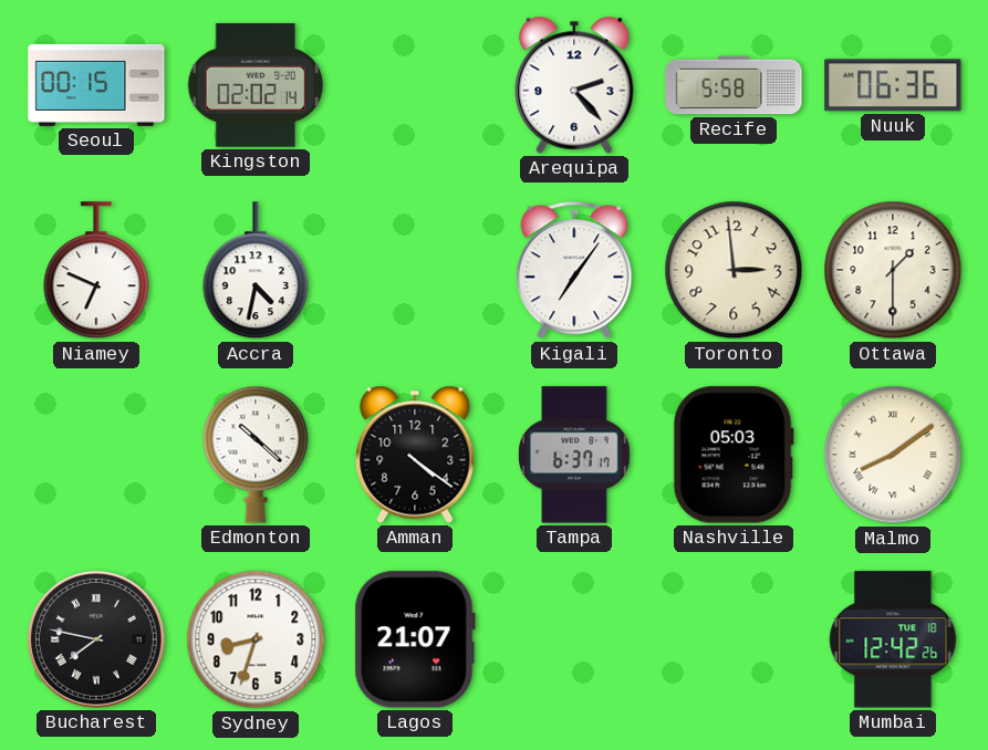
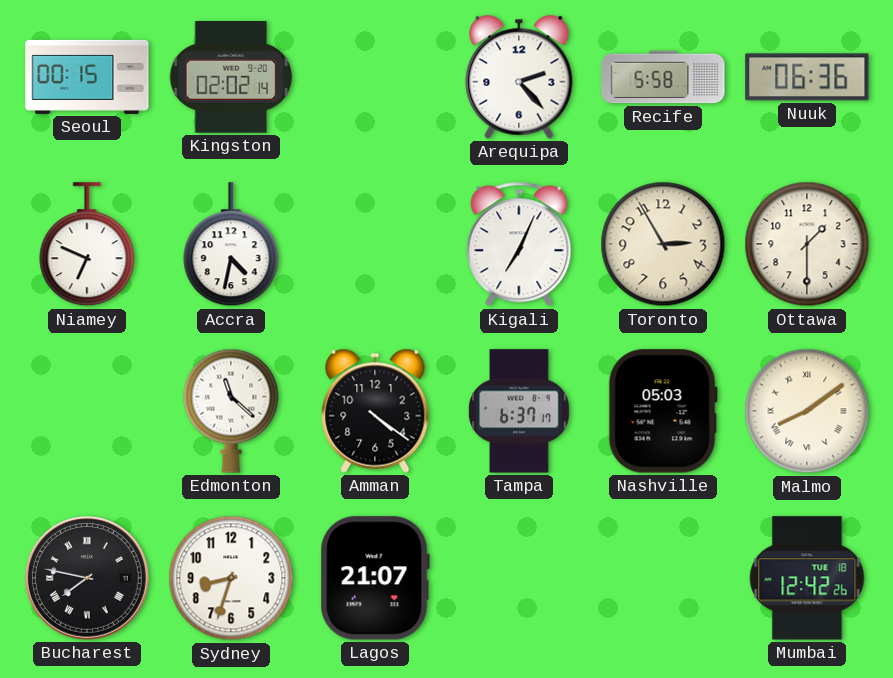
Kigali: 7:06 -> 7:04
Toronto: 2:59 -> 2:55
Edmonton: 10:22 -> 11:22
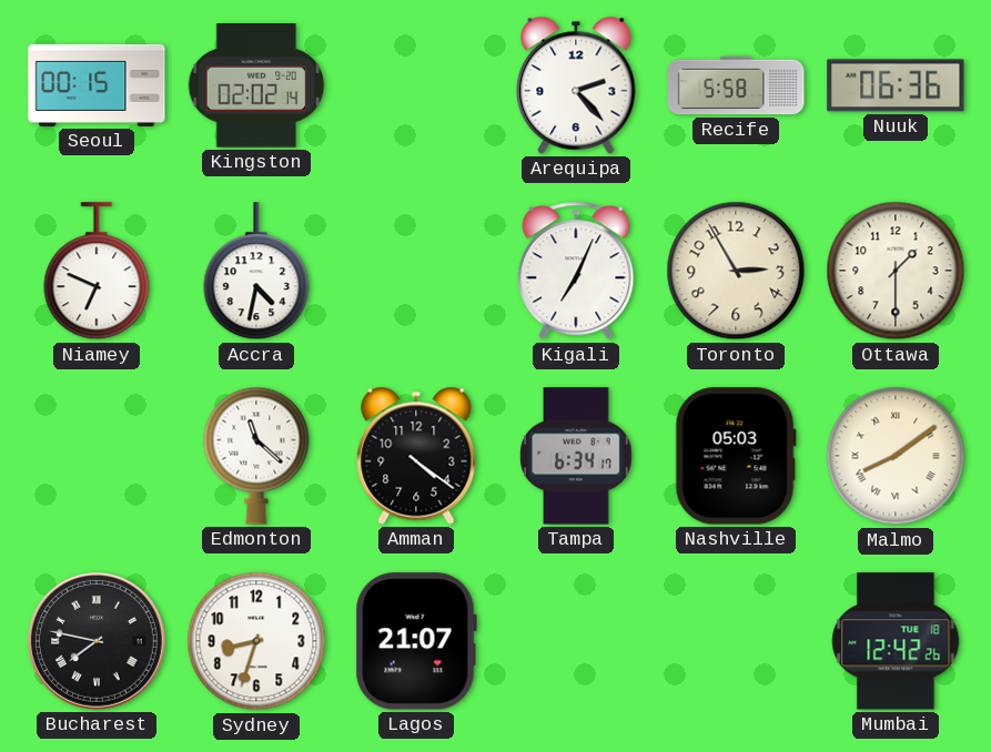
Tampa: 6:37 -> 6:34
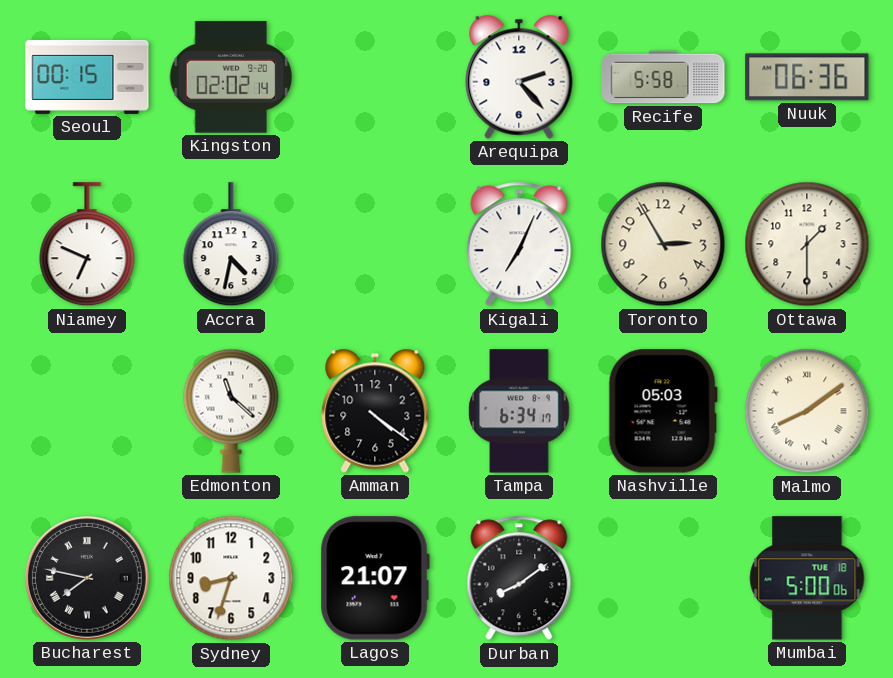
Durban: none -> 8:09
Mumbai: 12:42 -> 5:00
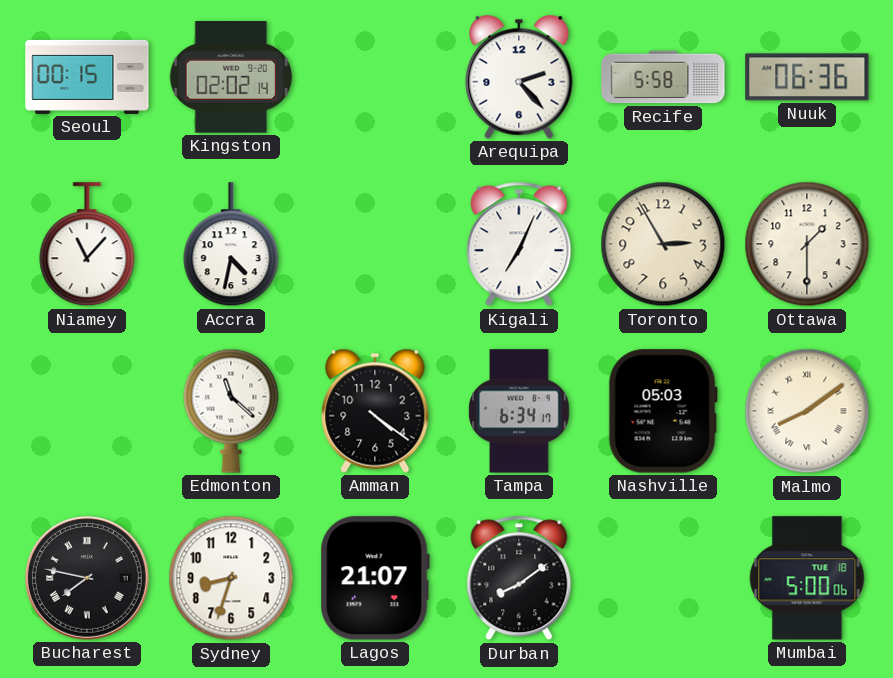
Niamey: 6:49 -> 11:07
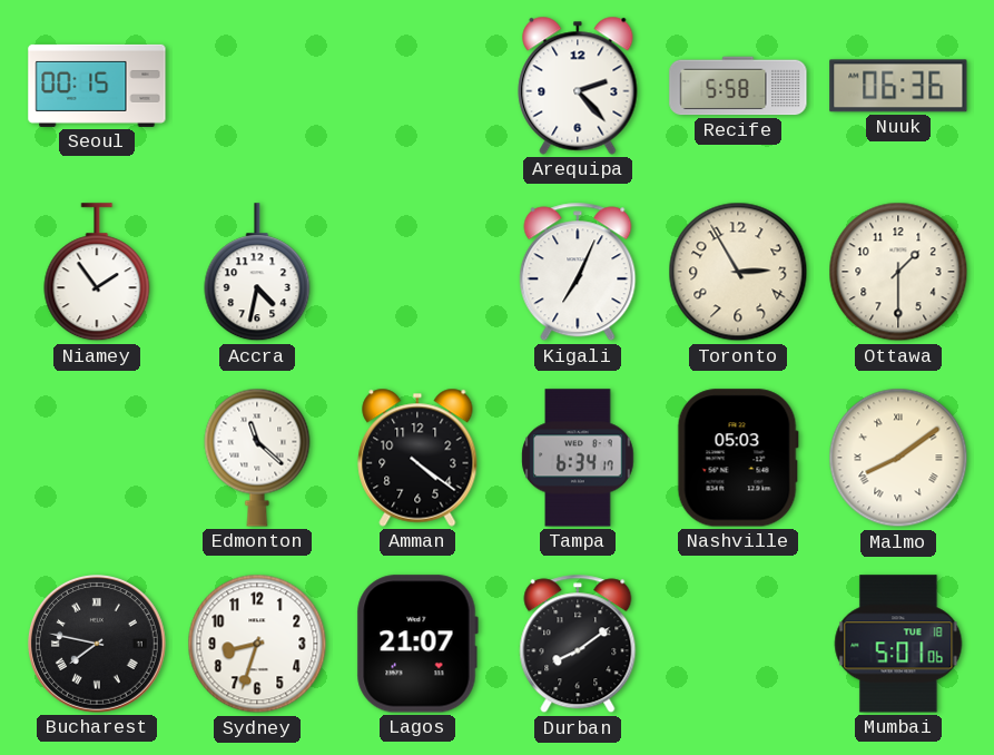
Kingston: 02:02 -> none
Niamey: 11:07 -> 1:54
Mumbai: 5:00 -> 5:01
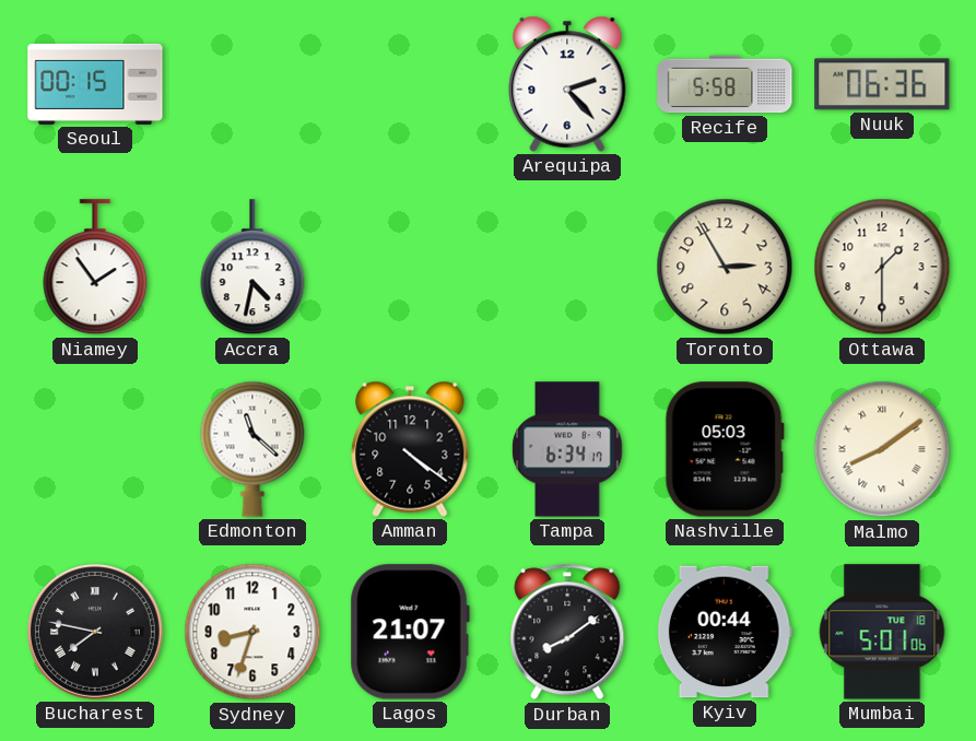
Kigali: 7:04 -> none
Kyiv: none -> 00:44
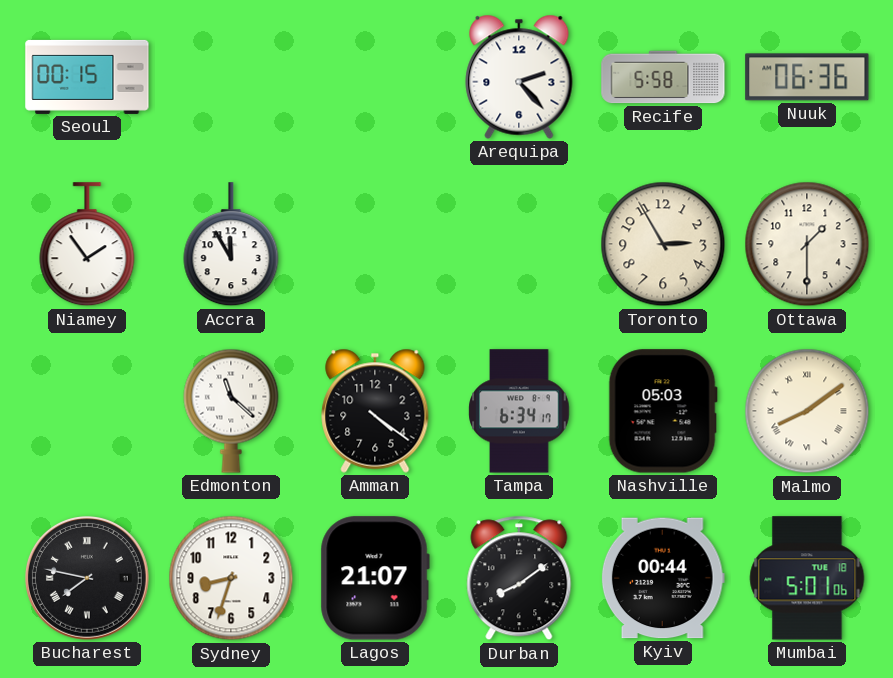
Accra: 4:32 -> 11:55
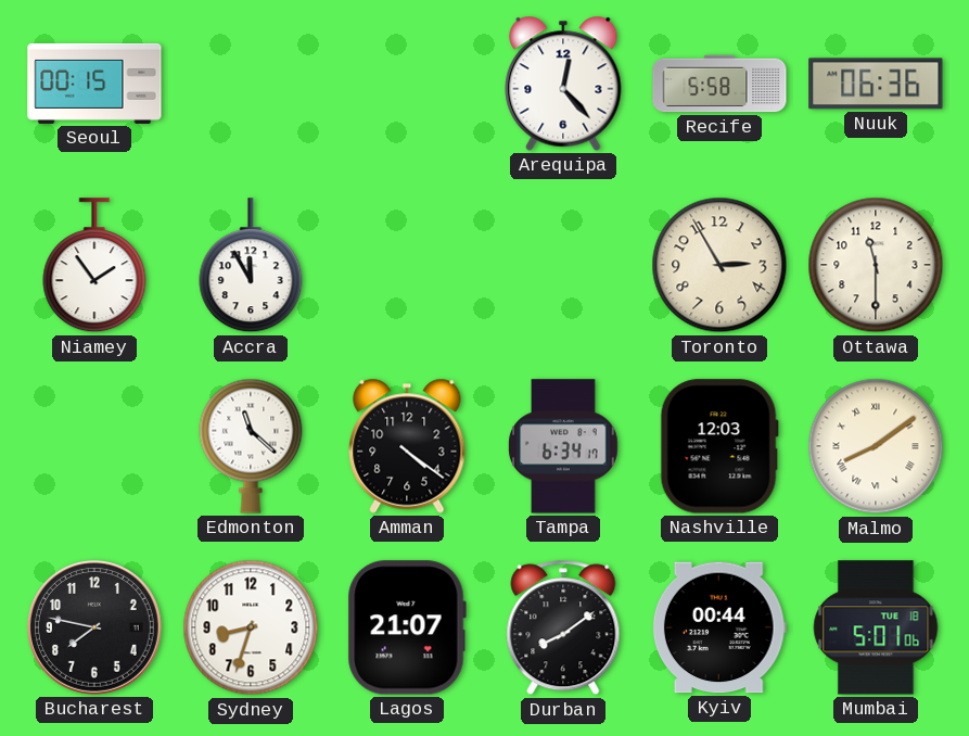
Arequipa: 2:23 -> 12:23
Ottawa: 1:30 -> 11:30
Nashville: 05:03 -> 12:03
Bucharest numerals: Roman -> Arabic
